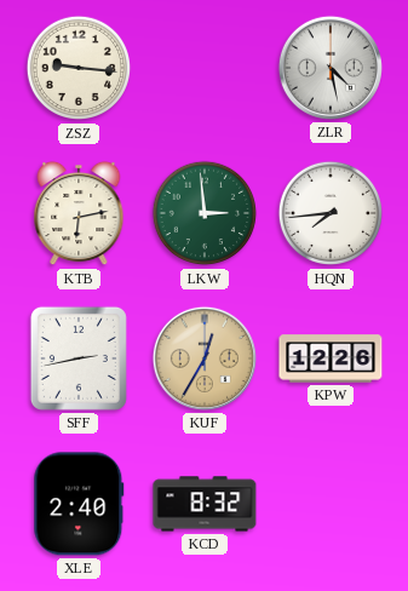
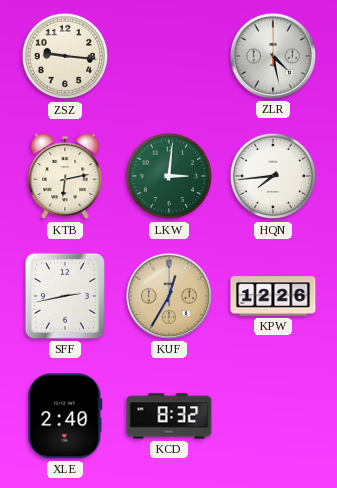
LKW: 2:59 -> 3:01
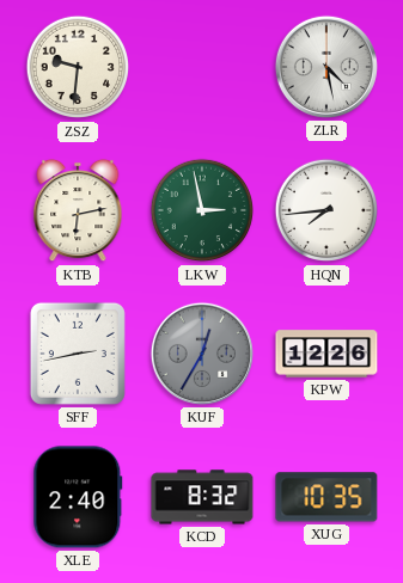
ZSZ: 9:16 -> 9:31
LKW: 3:01 -> 2:58
KUF dial: champagne -> grey
XUG: none -> 10:35
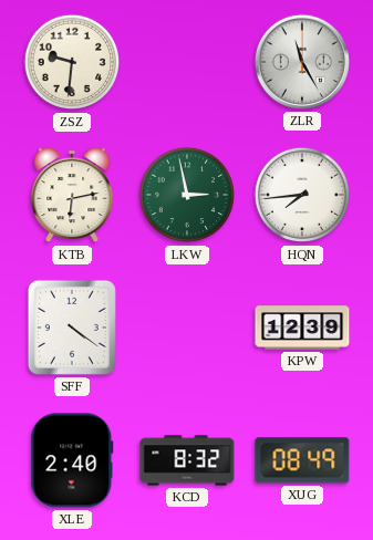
ZLR: 4:28 -> 11:25
SFF: 2:43 -> 4:21
KUF: 12:35 -> none
KPW: 12:26 -> 12:39
XUG: 10:35 -> 08:49
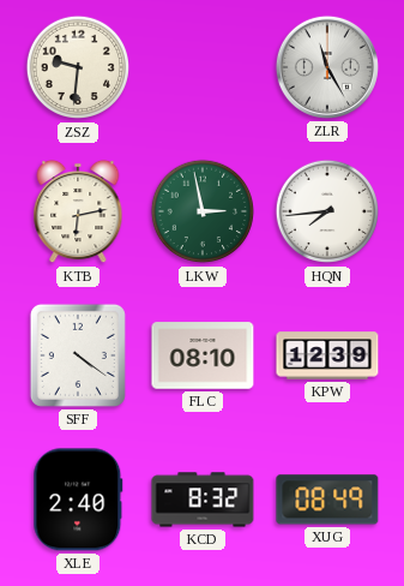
FLC: none -> 08:10
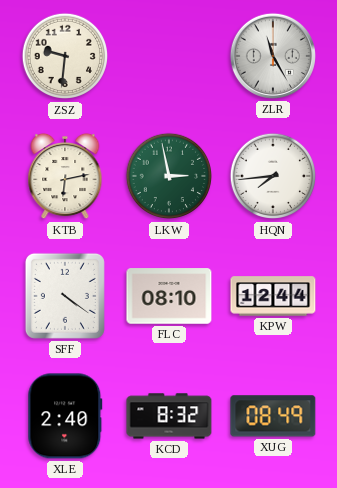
KPW: 12:39 -> 12:44
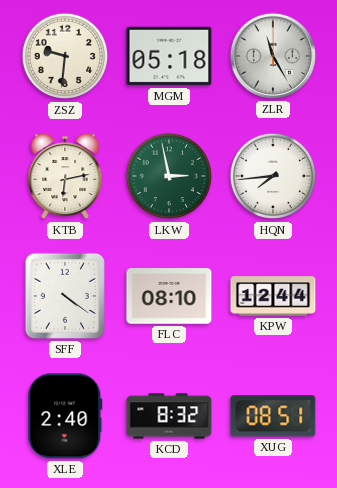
MGM: none -> 05:18
XUG: 08:49 -> 08:51
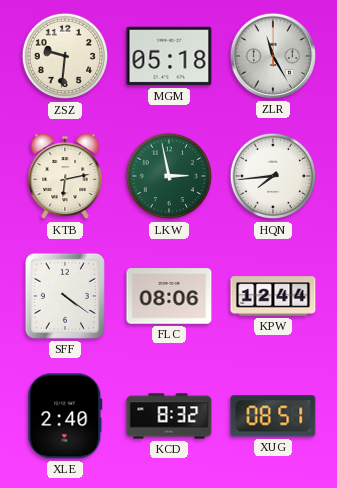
FLC: 08:10 -> 08:06
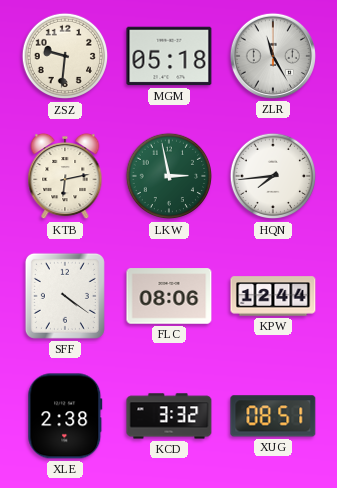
XLE: 2:40 -> 2:38
KCD: 8:32 -> 3:32
